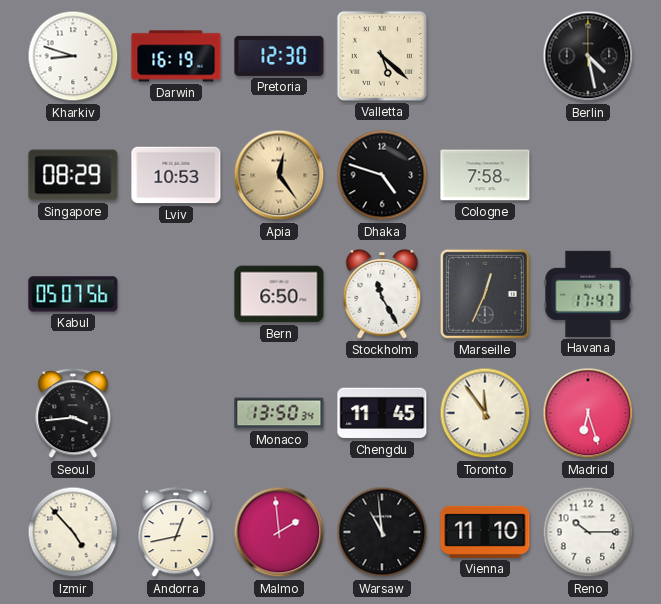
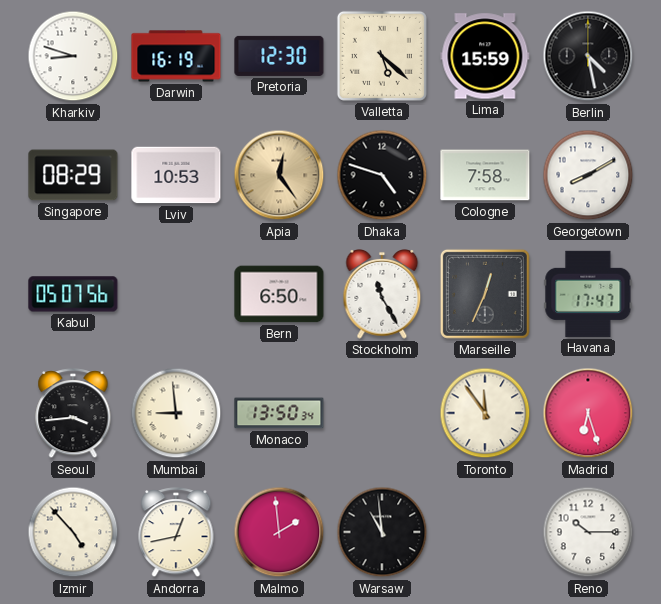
Lima: none -> 15:59
Georgetown: none -> 8:10
Mumbai: none -> 8:59
Chengdu: 11:45 -> none
Vienna: 11:10 -> none
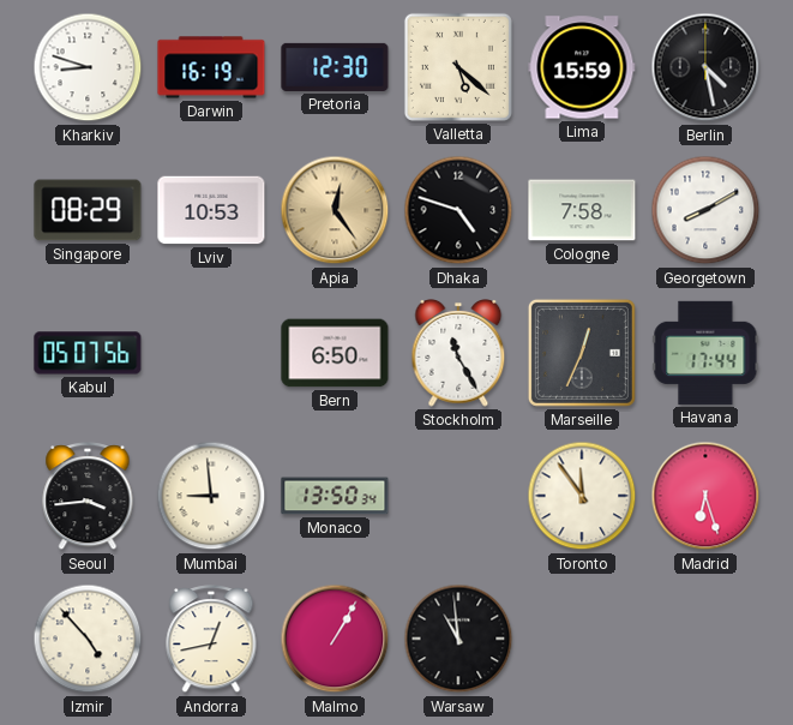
Havana: 17:47 -> 17:44
Malmo: 1:59 -> 1:05
Reno: 10:15 -> none
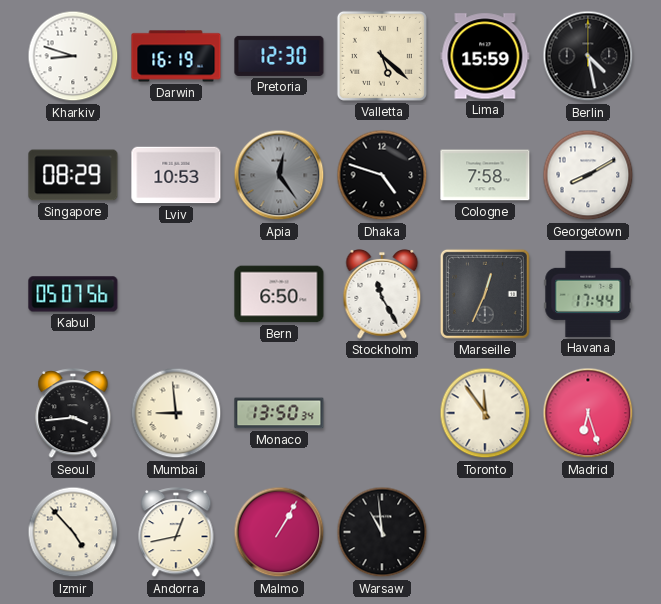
Apia dial: champagne -> grey
